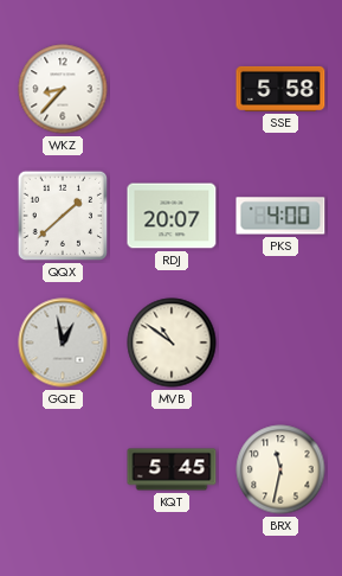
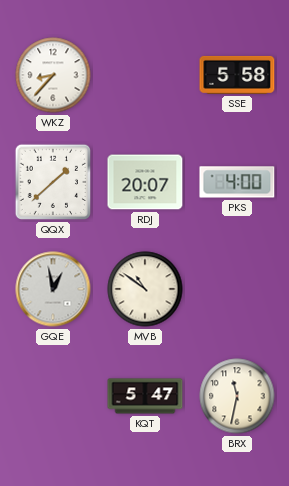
KQT: 5:45 -> 5:47
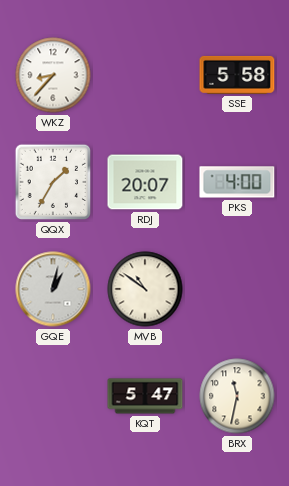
QQX: 1:38 -> 1:35
GQE: 12:58 -> 1:02
